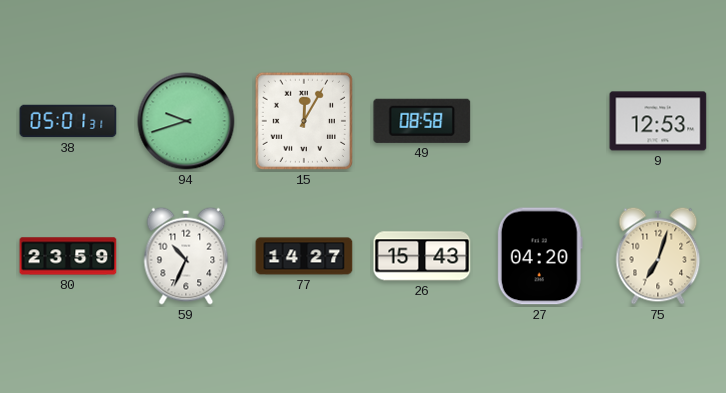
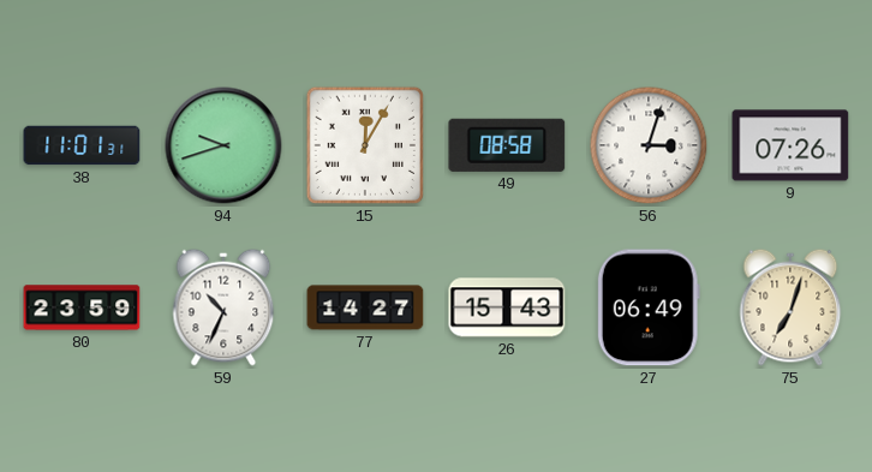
38: 05:01 -> 11:01
56: none -> 3:03
9: 12:53 -> 07:26
27: 04:20 -> 06:49
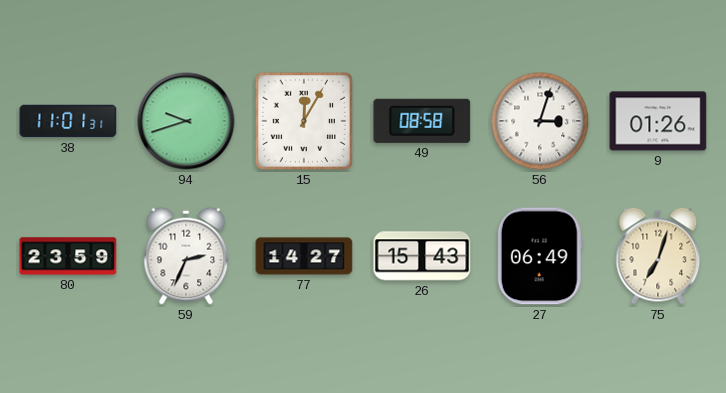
9: 07:26 -> 01:26
59: 10:34 -> 2:34
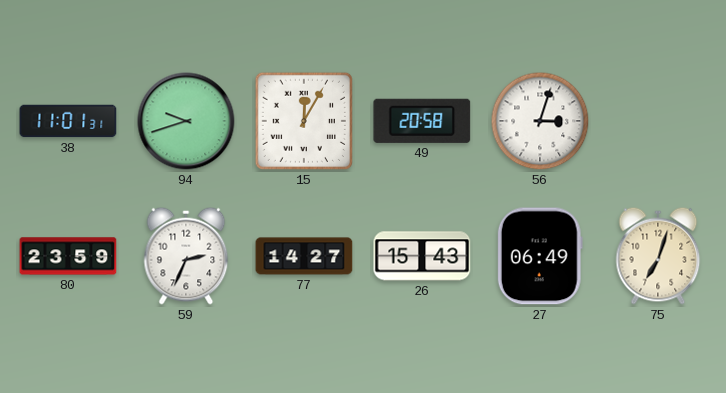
49: 08:58 -> 20:58
9: 01:26 -> none
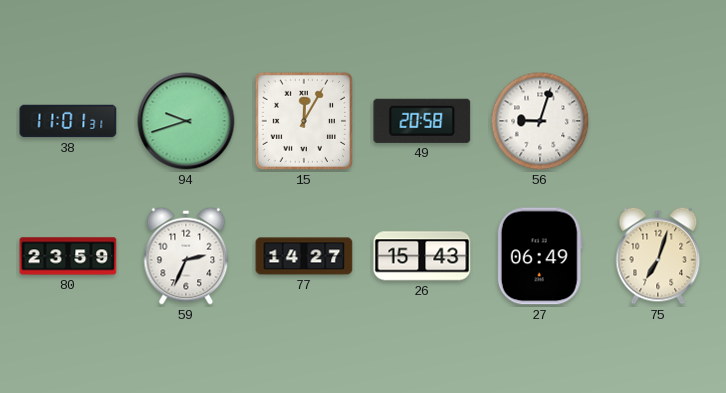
56: 3:03 -> 9:03
